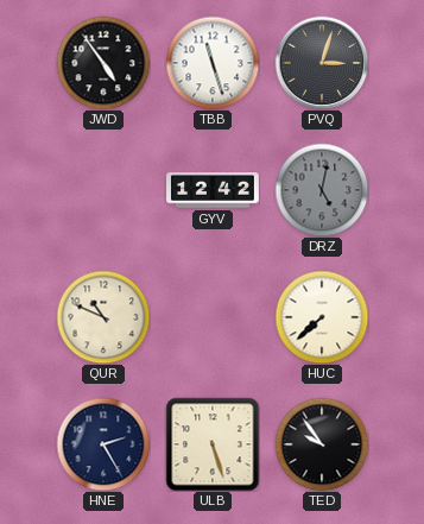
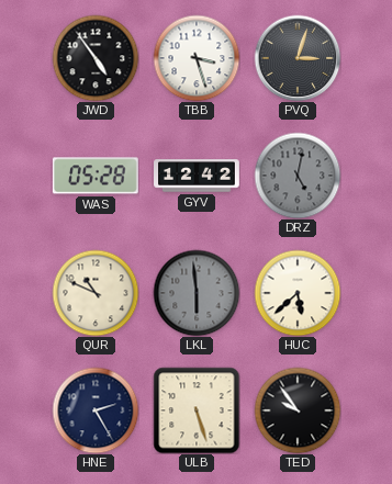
TBB: 11:27 -> 3:27
WAS: none -> 05:28
LKL: none -> 5:59
HUC: 7:38 -> 5:38
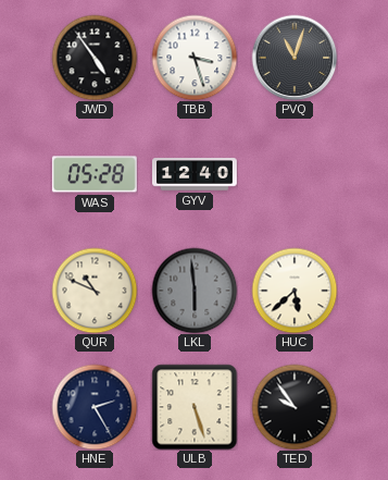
PVQ: 3:03 -> 11:03
GYV: 12:42 -> 12:40
DRZ: 5:02 -> none
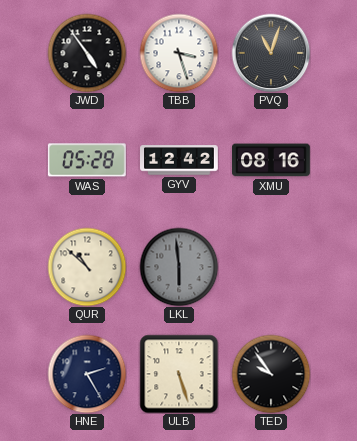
GYV: 12:40 -> 12:42
XMU: none -> 08:16
QUR: 10:49 -> 10:52
HUC: 5:38 -> none
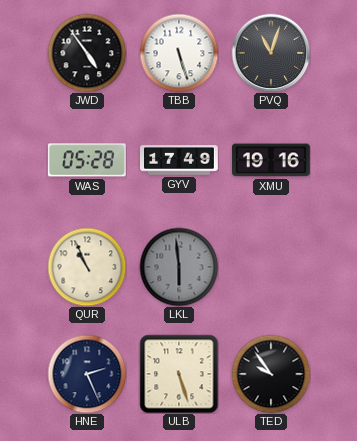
TBB: 3:27 -> 5:27
GYV: 12:42 -> 17:49
XMU: 08:16 -> 19:16
QUR: 10:52 -> 10:56
HNE: 2:25 -> 2:26
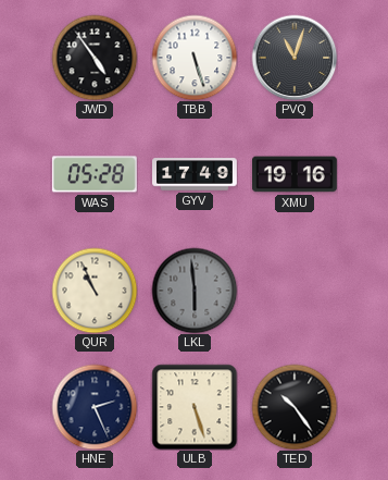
TED: 9:54 -> 10:24
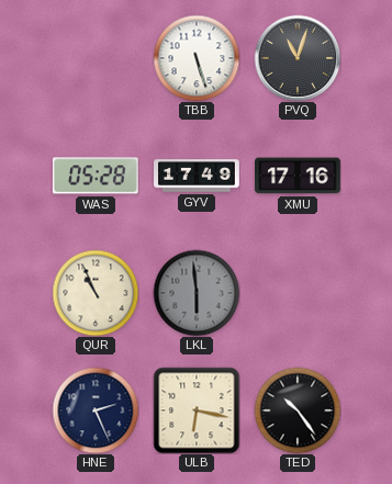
JWD: 4:54 -> none
XMU: 19:16 -> 17:16
ULB: 5:27 -> 6:17
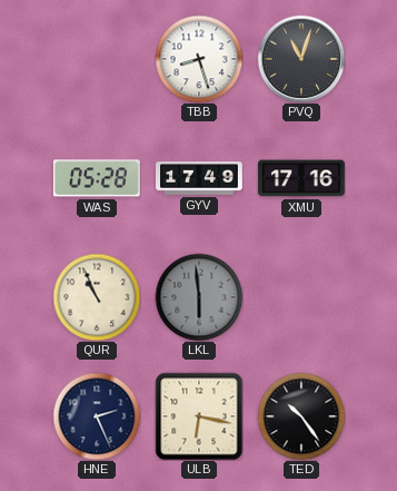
TBB: 5:27 -> 8:27
